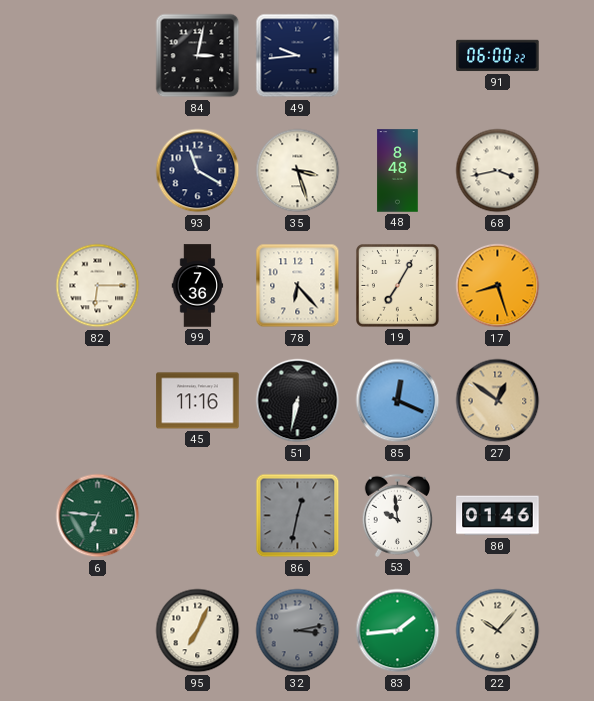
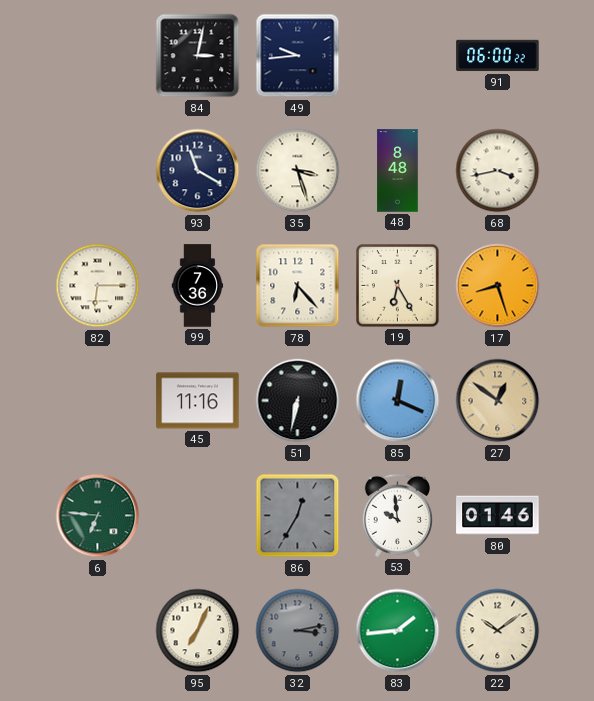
19: 7:05 -> 6:25
86: 12:32 -> 12:35
22: 10:07 -> 10:09
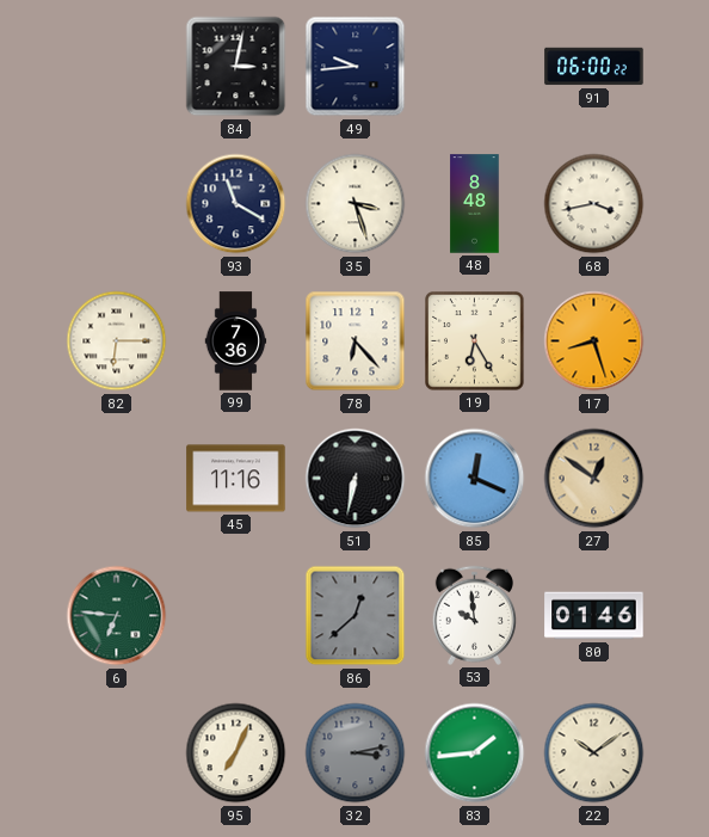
86: 12:35 -> 12:38
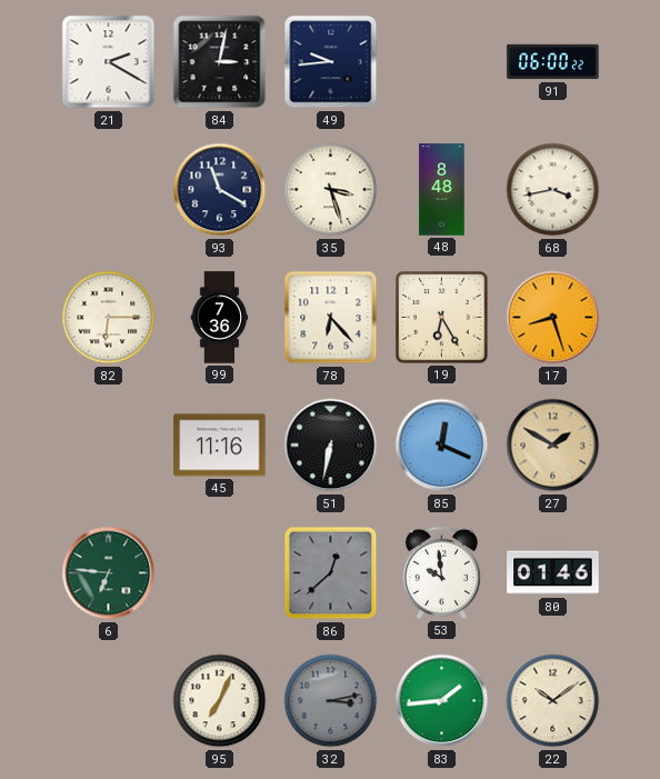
21: none -> 2:20
27: 12:51 -> 1:50
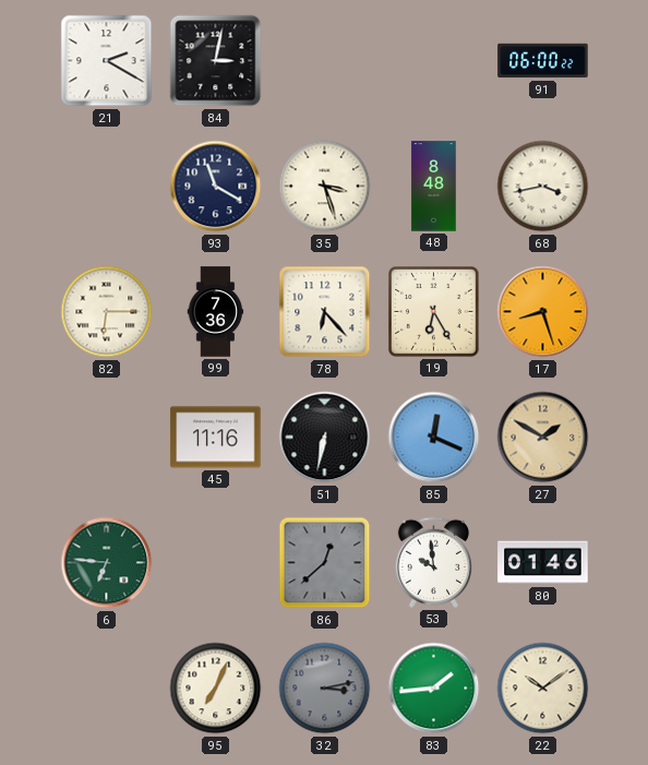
49: 9:44 -> none
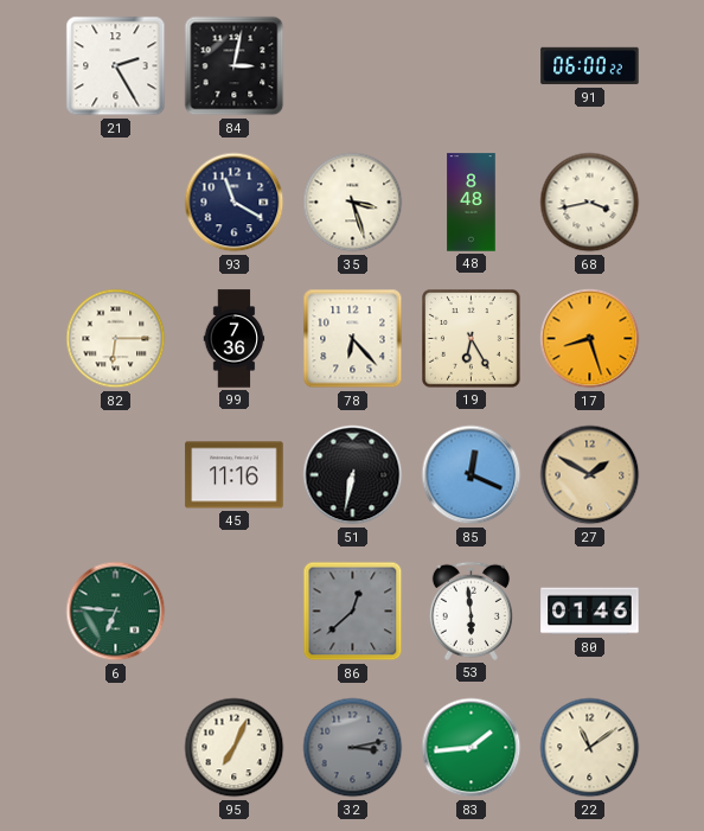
21: 2:20 -> 2:25
53: 9:59 -> 5:59
22: 10:09 -> 11:09
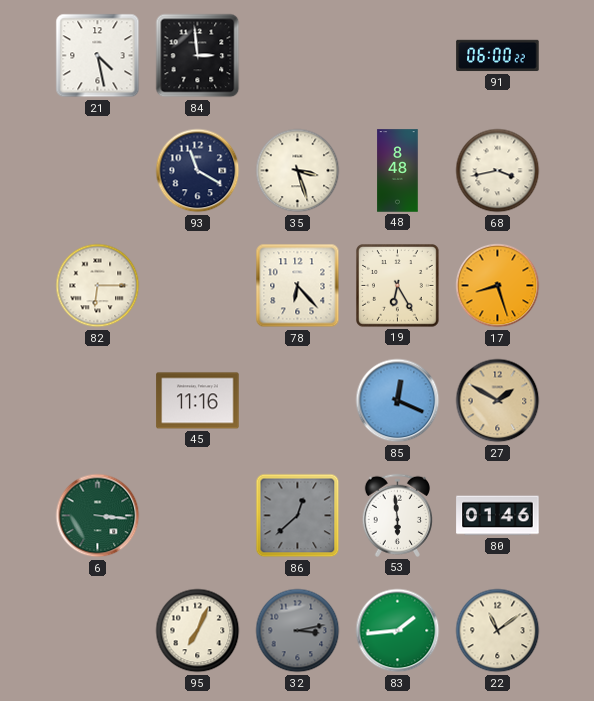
21: 2:25 -> 4:28
84: 3:02 -> 2:59
99: 7:36 -> none
51: 6:32 -> none
6: 6:46 -> 3:16
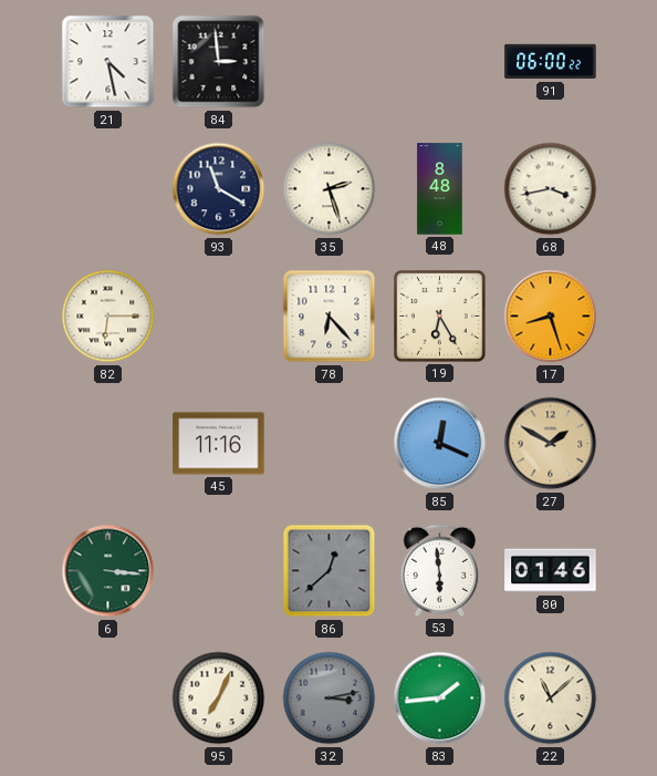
35: 3:27 -> 2:27
22: 11:09 -> 11:08
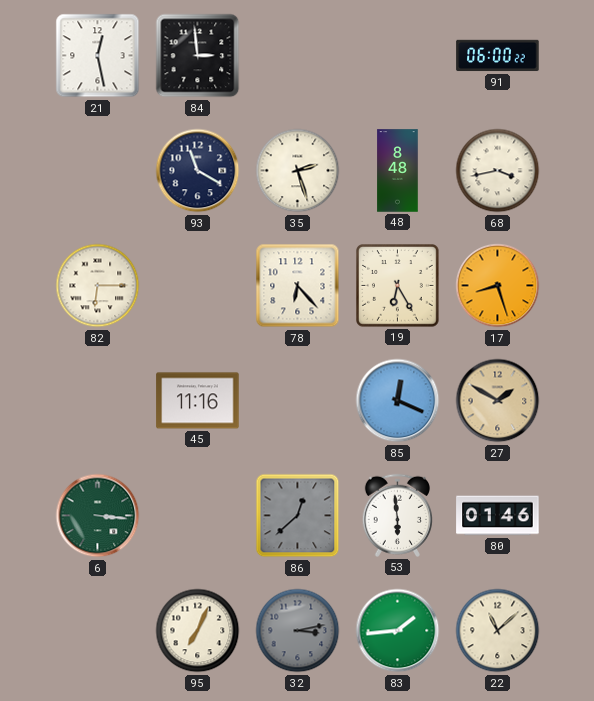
21: 4:28 -> 12:28
